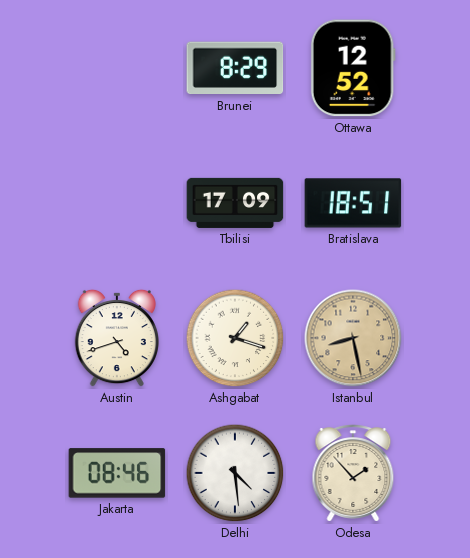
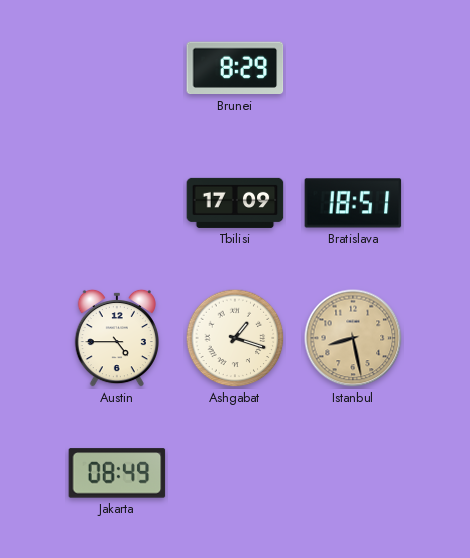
Ottawa: 12:52 -> none
Austin: 4:42 -> 4:45
Jakarta: 08:46 -> 08:49
Delhi: 4:29 -> none
Odesa: 1:53 -> none
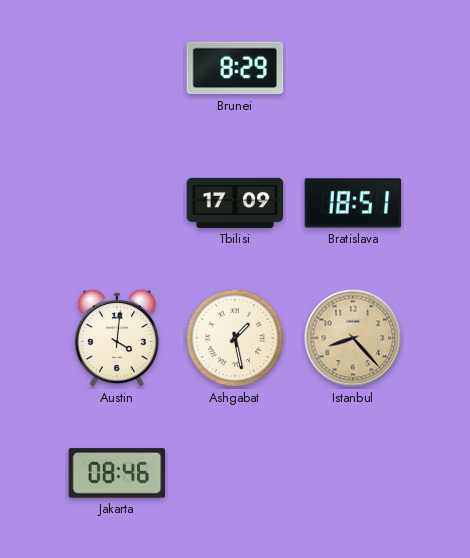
Austin: 4:45 -> 4:01
Ashgabat: 1:18 -> 1:28
Istanbul: 8:28 -> 8:23
Jakarta: 08:49 -> 08:46
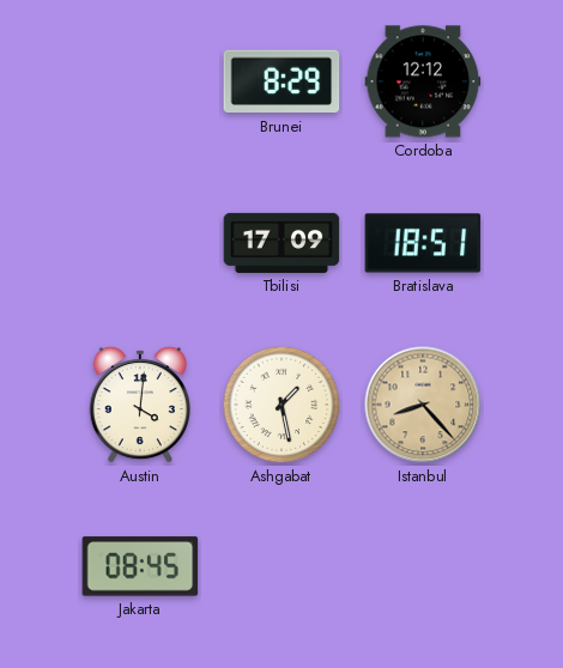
Cordoba: none -> 12:12
Jakarta: 08:46 -> 08:45
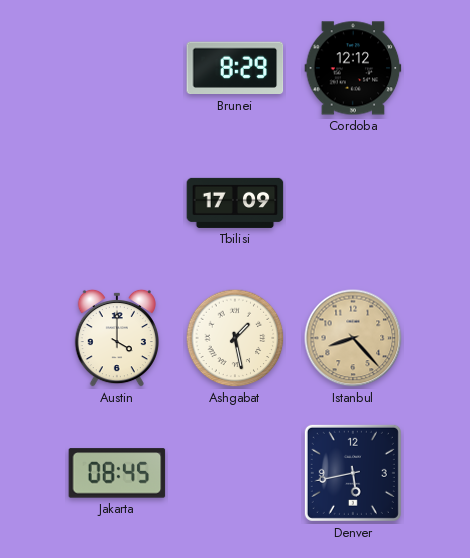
Bratislava: 18:51 -> none
Austin: 4:01 -> 4:00
Denver: none -> 5:43
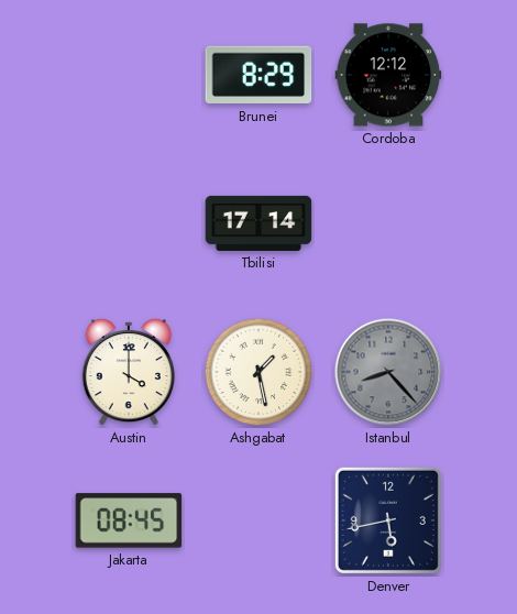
Tbilisi: 17:09 -> 17:14
Istanbul dial: champagne -> grey
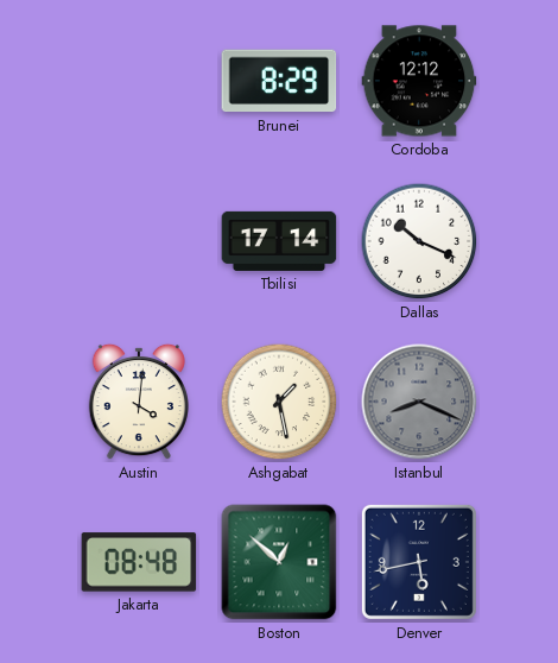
Dallas: none -> 10:19
Austin: 4:00 -> 4:01
Istanbul: 8:23 -> 8:19
Jakarta: 08:45 -> 08:48
Boston: none -> 12:52
